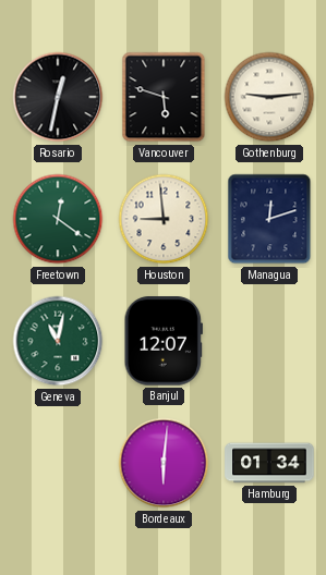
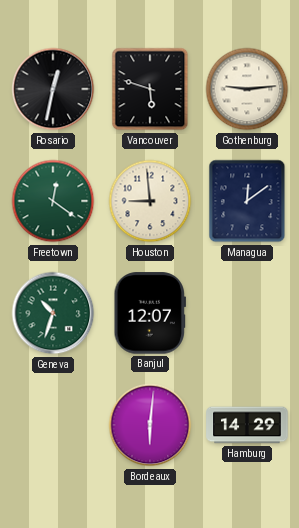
Managua: 12:12 -> 12:09
Geneva: 11:02 -> 10:33
Hamburg: 01:34 -> 14:29
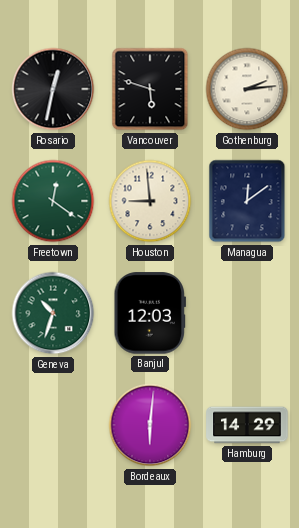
Gothenburg: 9:14 -> 2:14
Banjul: 12:07 -> 12:03
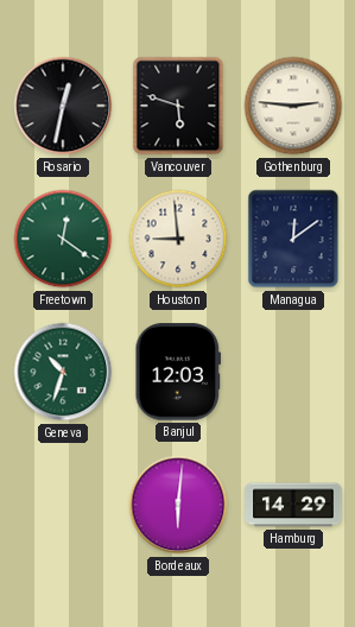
Gothenburg: 2:14 -> 2:46
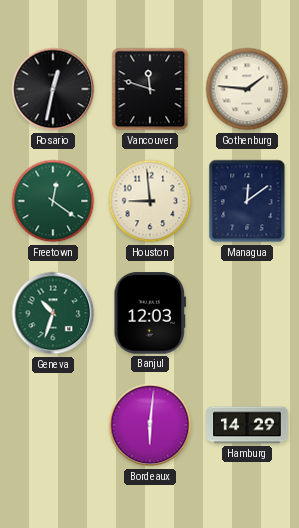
Vancouver: 5:48 -> 11:48
Gothenburg: 2:46 -> 1:46
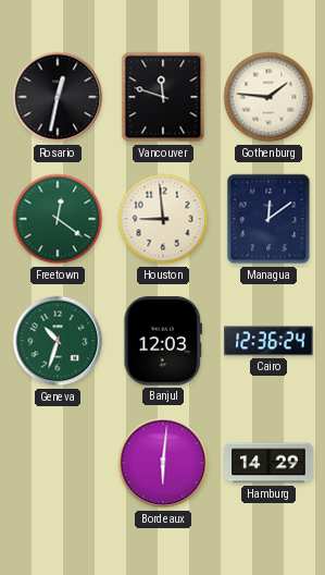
Cairo: none -> 12:36
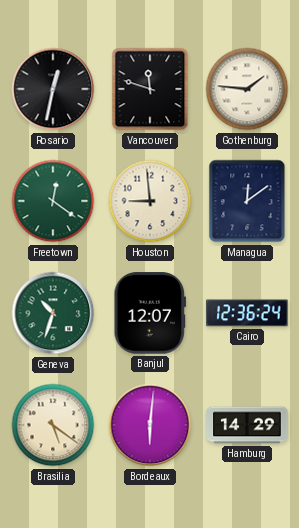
Banjul: 12:03 -> 12:07
Brasilia: none -> 5:21
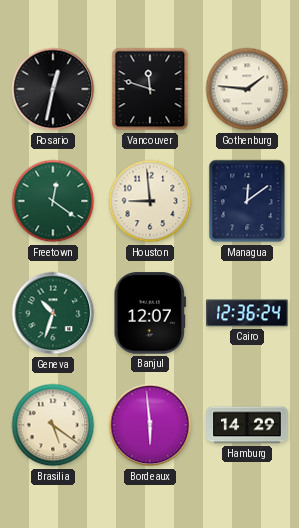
Bordeaux: 6:01 -> 5:59
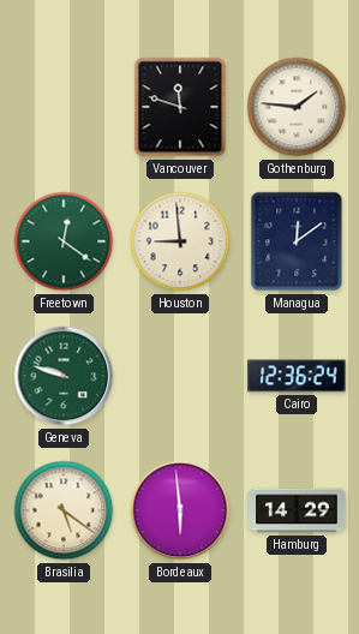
Rosario: 12:32 -> none
Geneva: 10:33 -> 9:48
Banjul: 12:07 -> none
